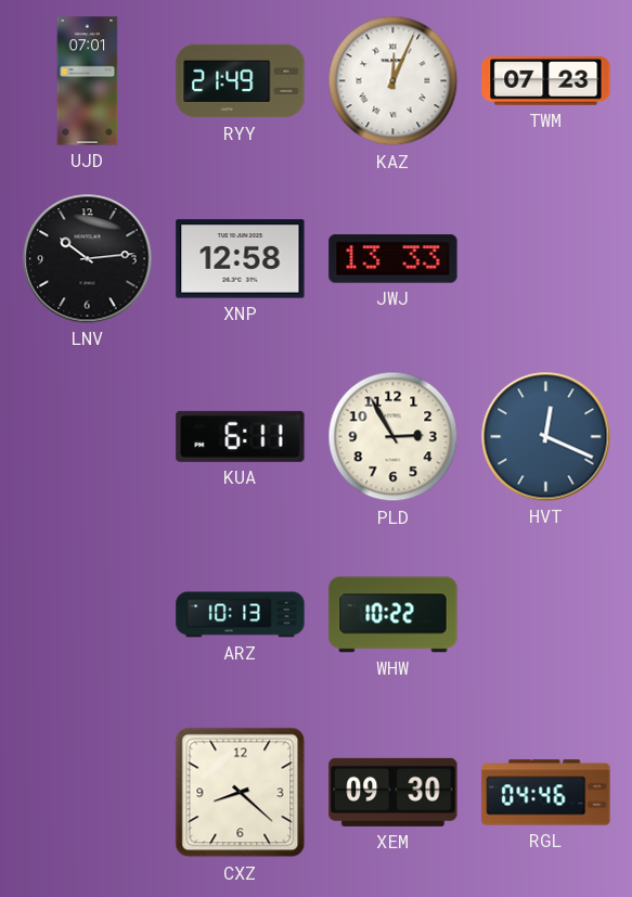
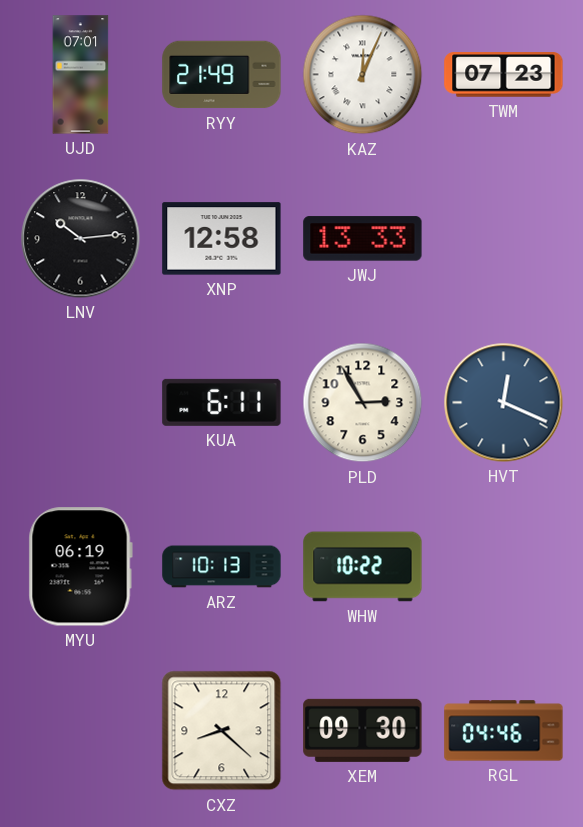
MYU: none -> 06:19
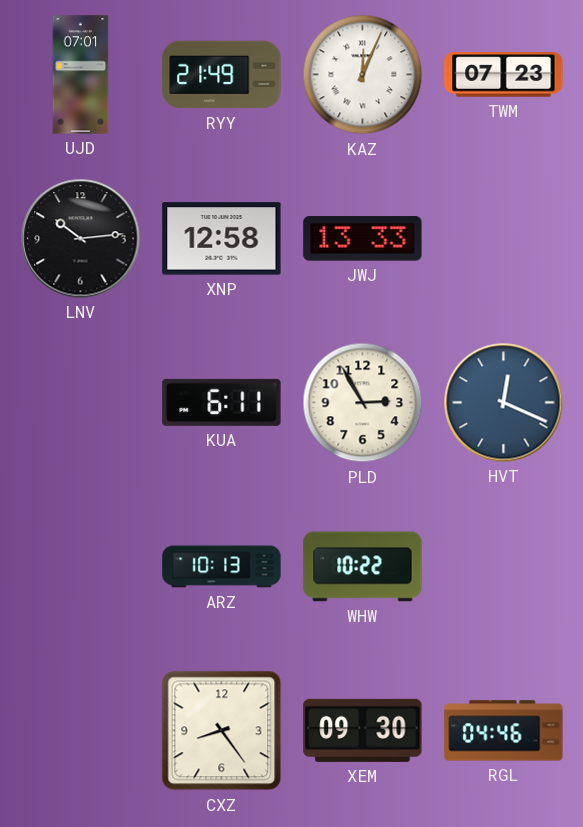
MYU: 06:19 -> none
CXZ: 8:22 -> 8:24
